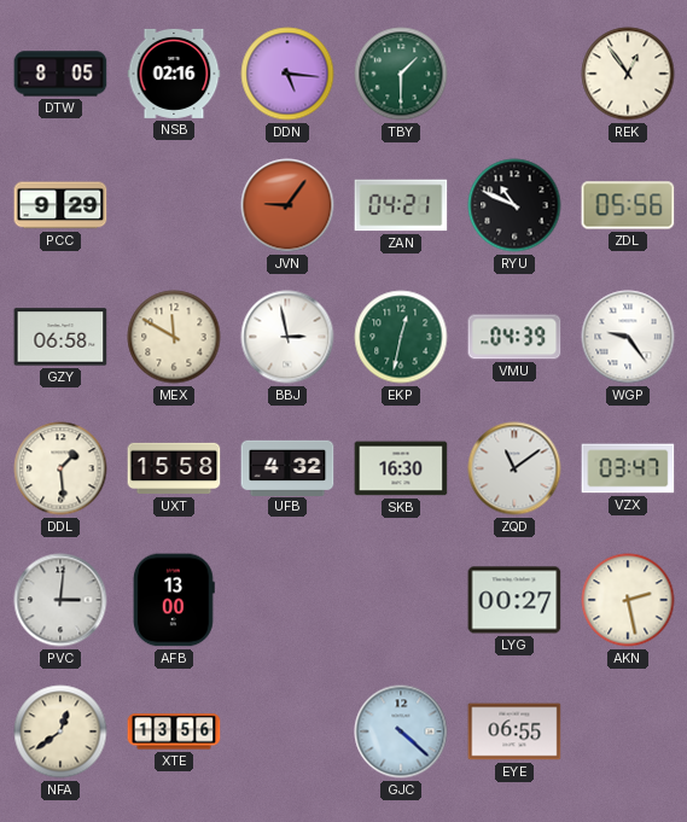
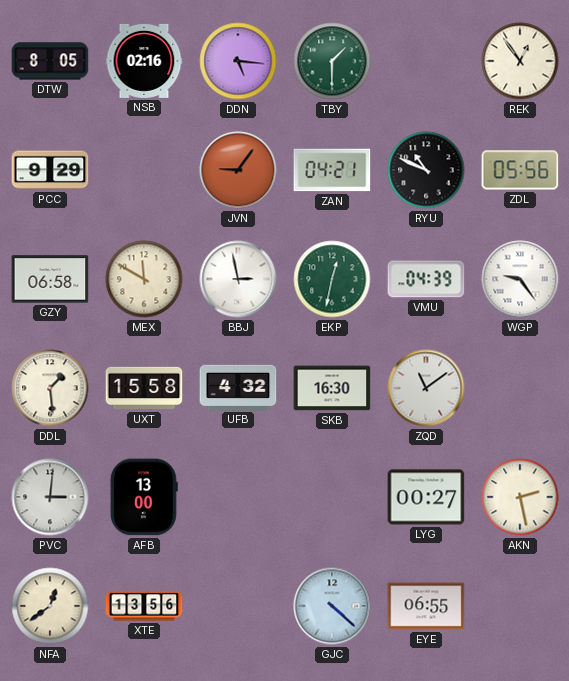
VZX: 03:47 -> none
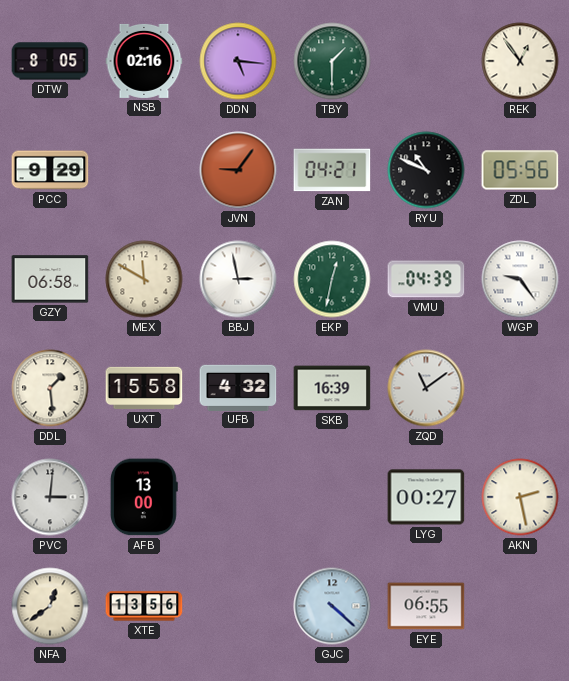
SKB: 16:30 -> 16:39
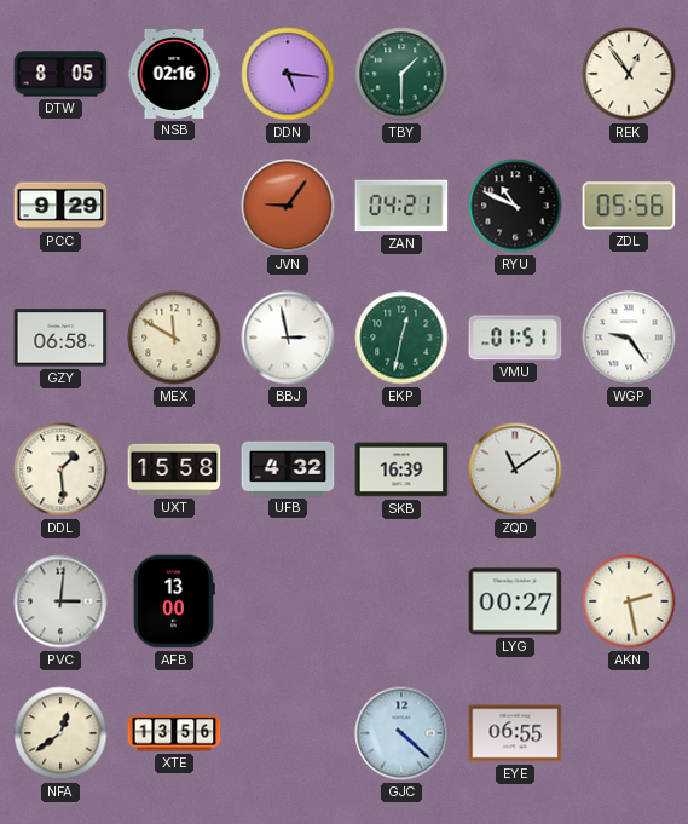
VMU: 04:39 -> 01:51
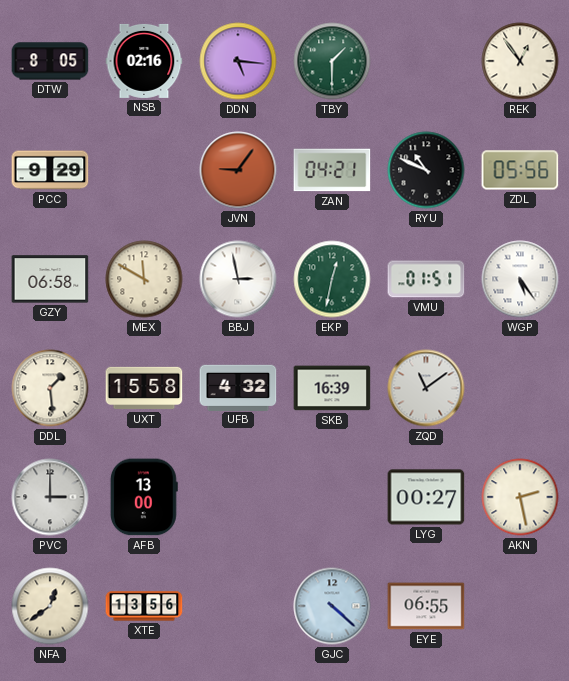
WGP: 9:24 -> 5:24
PVC: 3:01 -> 3:00
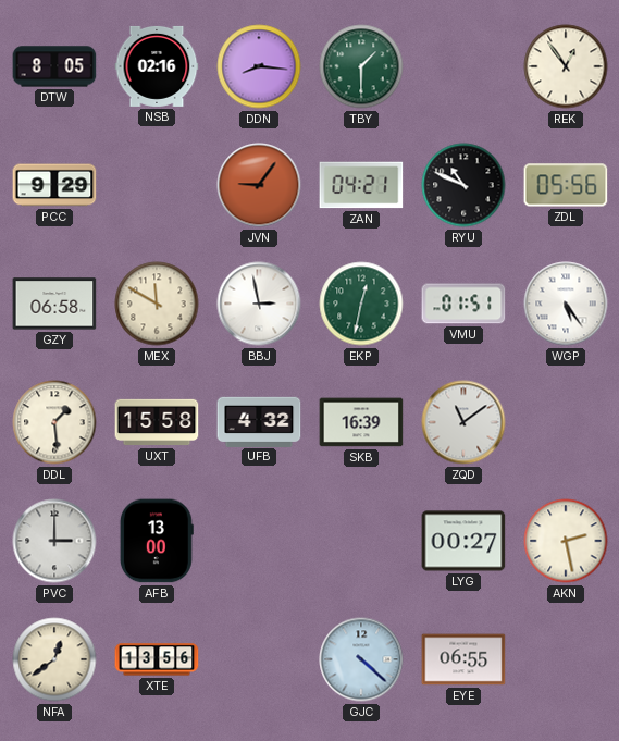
DDN: 5:16 -> 8:16
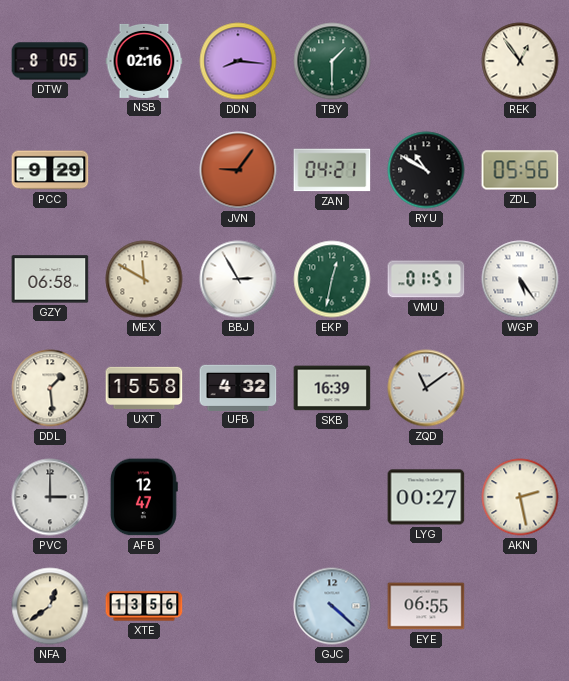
RYU: 10:49 -> 10:50
BBJ: 2:58 -> 2:55
AFB: 13:00 -> 12:47
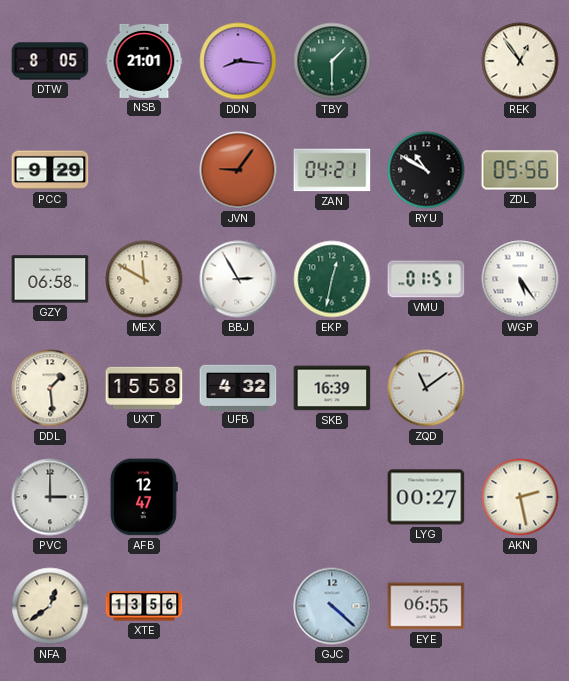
NSB: 02:16 -> 21:01
